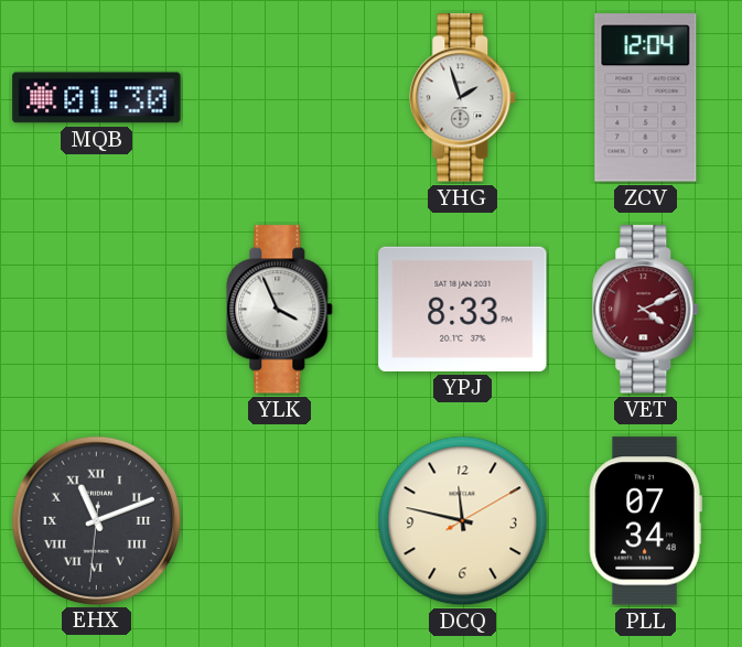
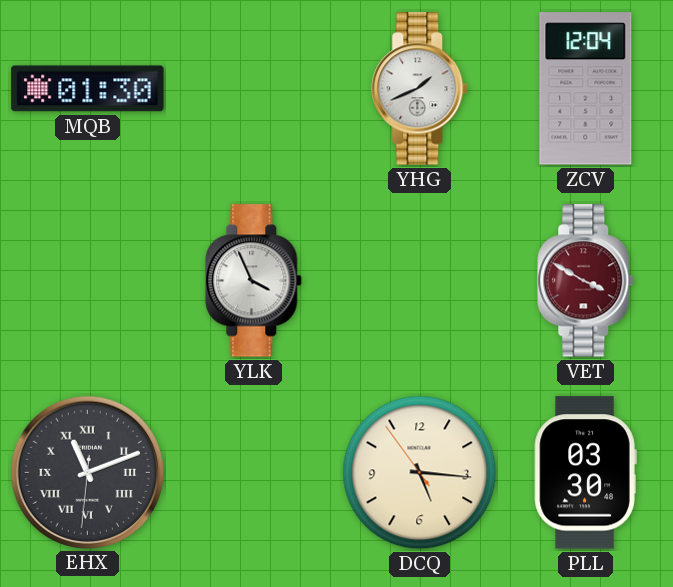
YHG: 1:57 -> 1:41
YPJ: 8:33 -> none
VET: 4:11 -> 3:50
DCQ: 11:47 -> 5:15
PLL: 07:34 -> 03:30
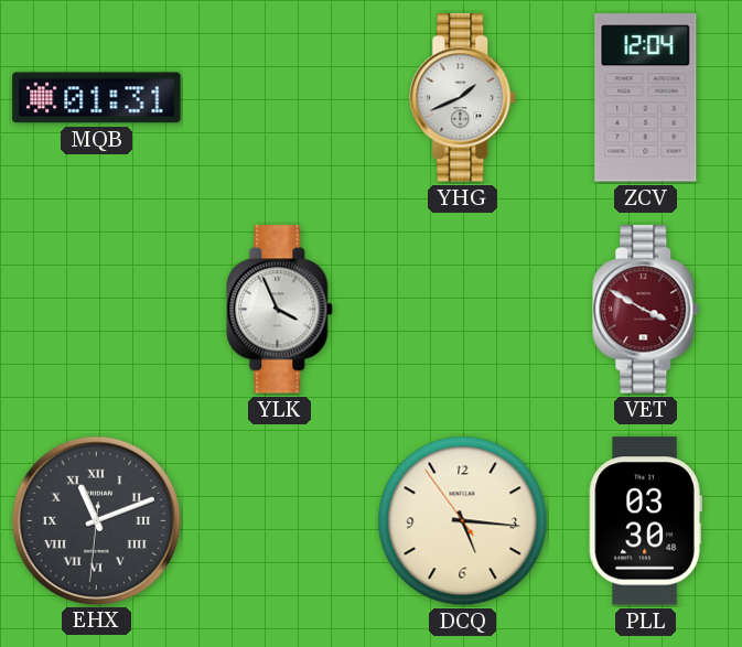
MQB: 01:30 -> 01:31
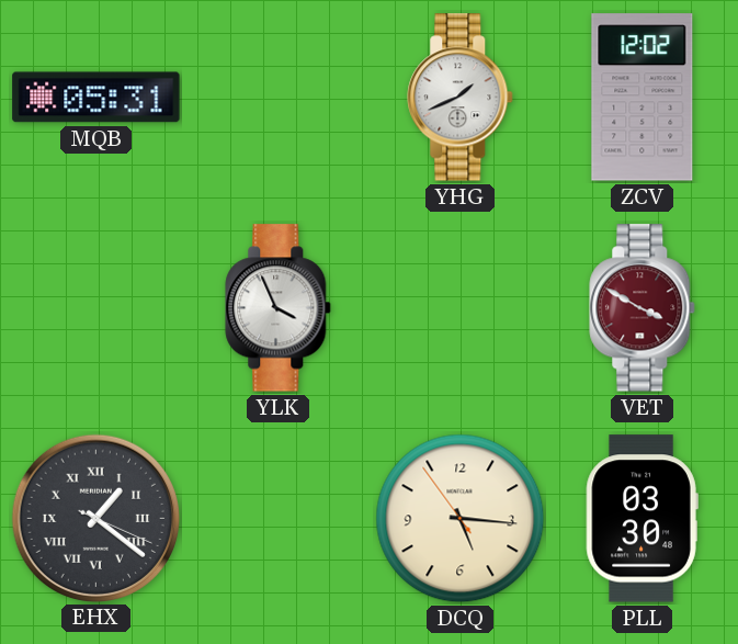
MQB: 01:31 -> 05:31
ZCV: 12:04 -> 12:02
EHX: 11:11 -> 1:21
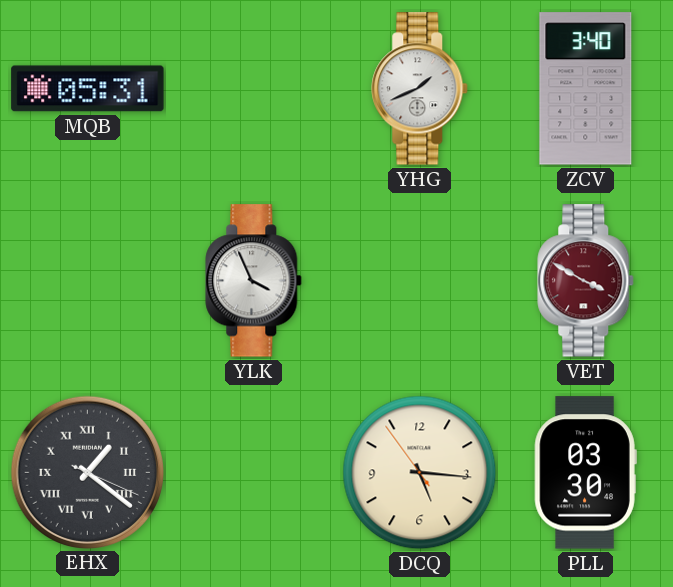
ZCV: 12:02 -> 3:40
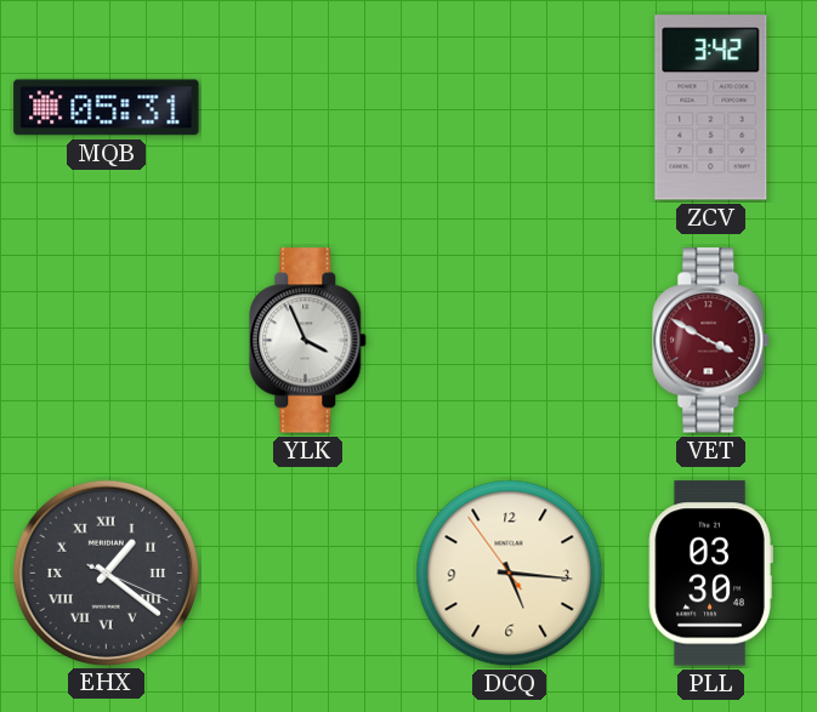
YHG: 1:41 -> none
ZCV: 3:40 -> 3:42
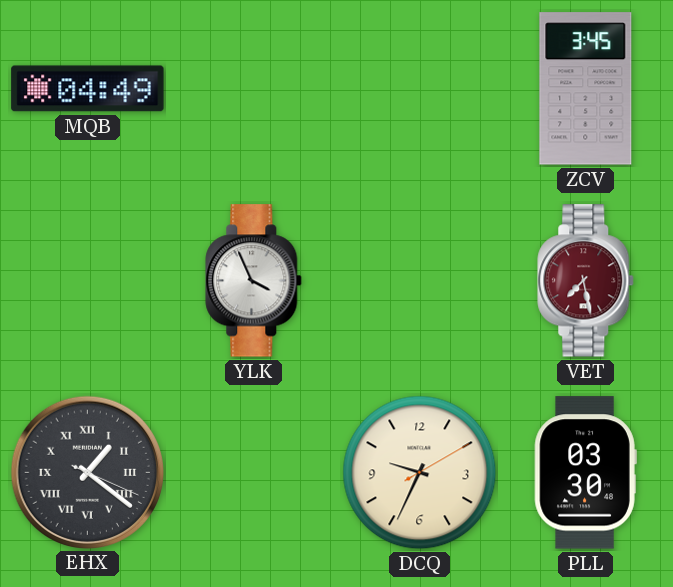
MQB: 05:31 -> 04:49
ZCV: 3:42 -> 3:45
VET: 3:50 -> 7:28
DCQ: 5:15 -> 9:34
